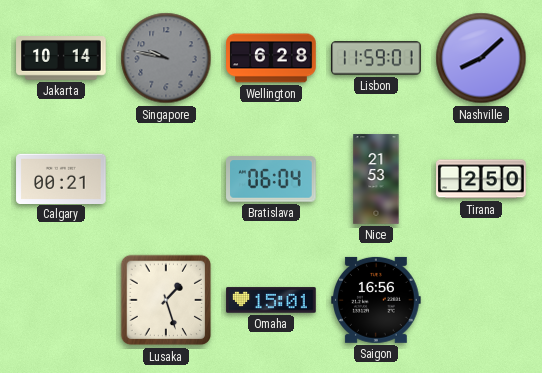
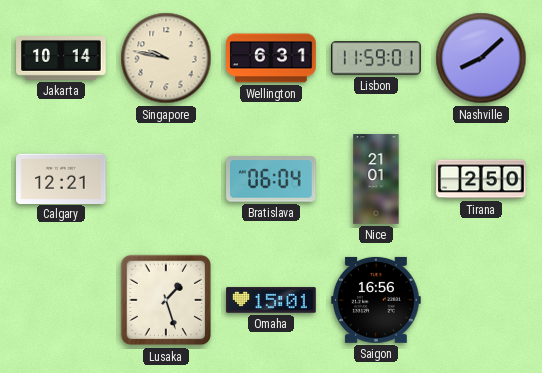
Singapore dial: grey -> cream
Wellington: 6:28 -> 6:31
Calgary: 00:21 -> 12:21
Nice: 21:53 -> 21:01
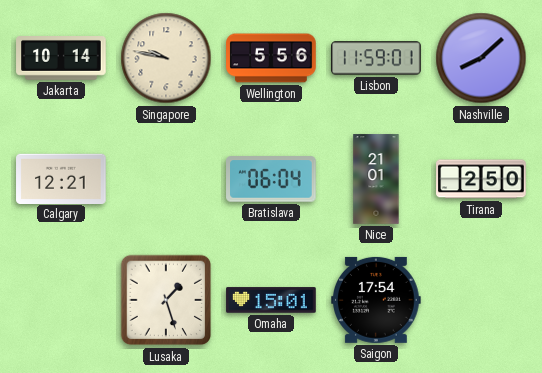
Wellington: 6:31 -> 5:56
Saigon: 16:56 -> 17:54
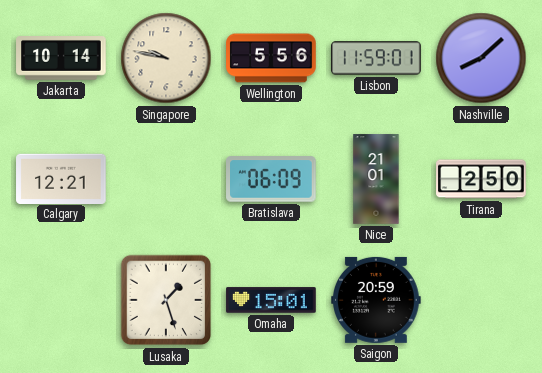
Bratislava: 06:04 -> 06:09
Saigon: 17:54 -> 20:59
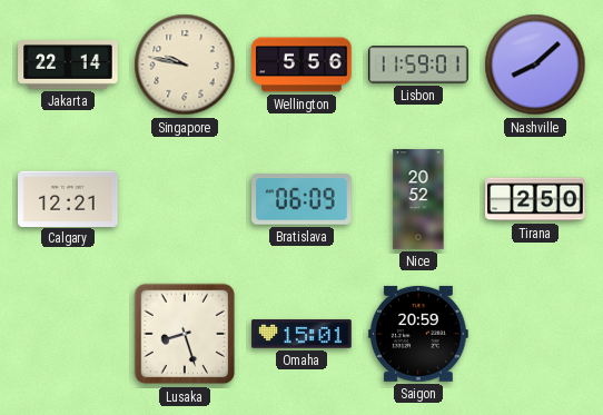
Jakarta: 10:14 -> 22:14
Nice: 21:01 -> 20:52
Lusaka: 1:27 -> 8:27
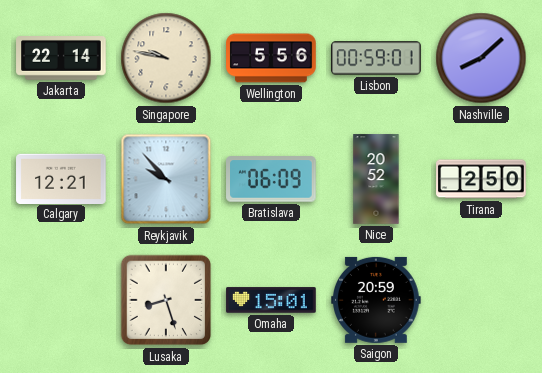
Lisbon: 11:59 -> 00:59
Reykjavik: none -> 9:53
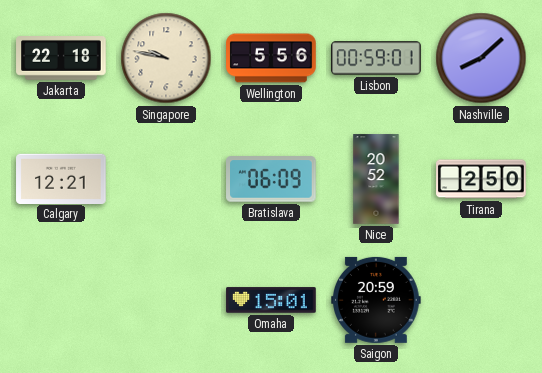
Jakarta: 22:14 -> 22:18
Reykjavik: 9:53 -> none
Lusaka: 8:27 -> none
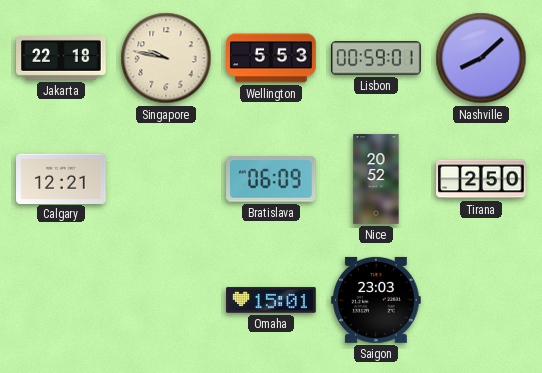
Wellington: 5:56 -> 5:53
Saigon: 20:59 -> 23:03
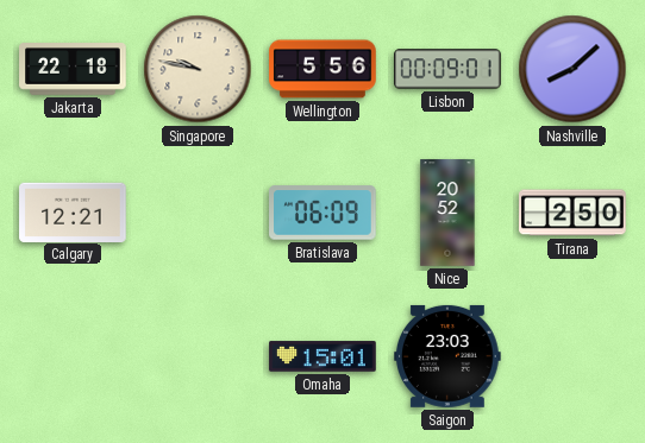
Wellington: 5:53 -> 5:56
Lisbon: 00:59 -> 00:09
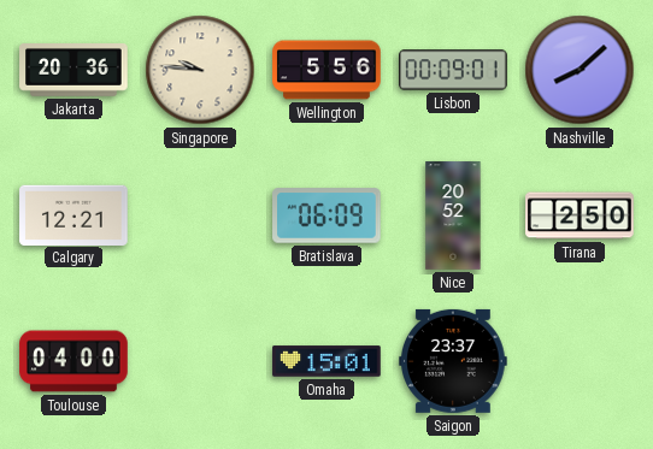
Jakarta: 22:18 -> 20:36
Singapore: 9:47 -> 9:46
Toulouse: none -> 04:00
Saigon: 23:03 -> 23:37
